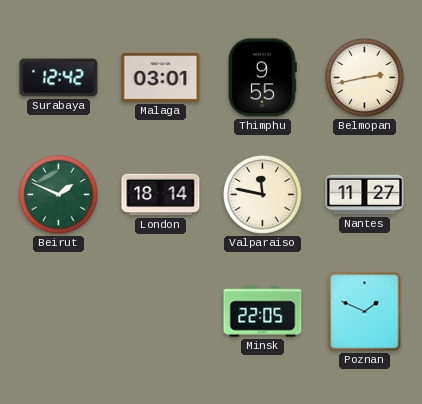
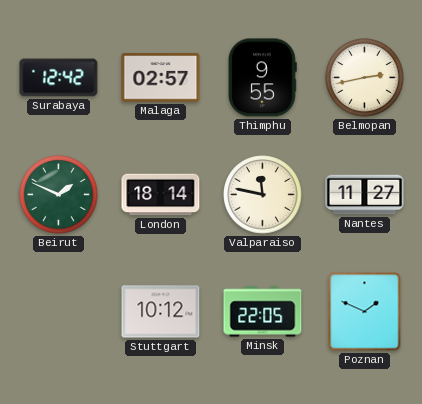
Malaga: 03:01 -> 02:57
Stuttgart: none -> 10:12
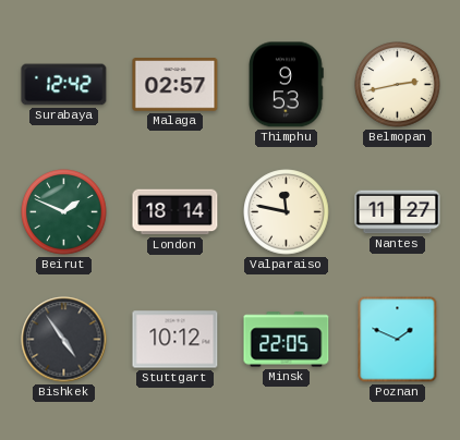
Thimphu: 9:55 -> 9:53
Bishkek: none -> 4:54
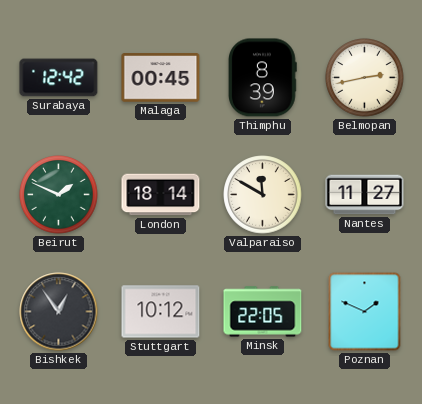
Malaga: 02:57 -> 00:45
Thimphu: 9:53 -> 8:39
Valparaiso: 11:47 -> 11:50
Bishkek: 4:54 -> 12:54
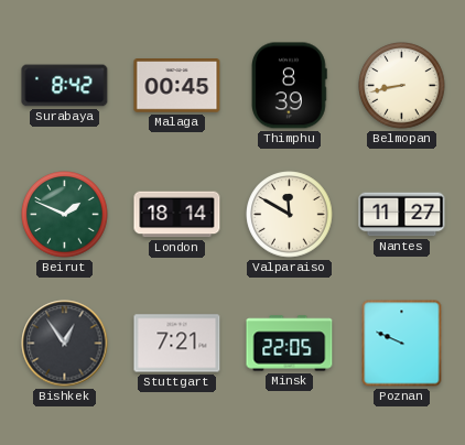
Surabaya: 12:42 -> 8:42
Belmopan: 2:43 -> 8:43
Stuttgart: 10:12 -> 7:21
Poznan: 1:49 -> 9:49
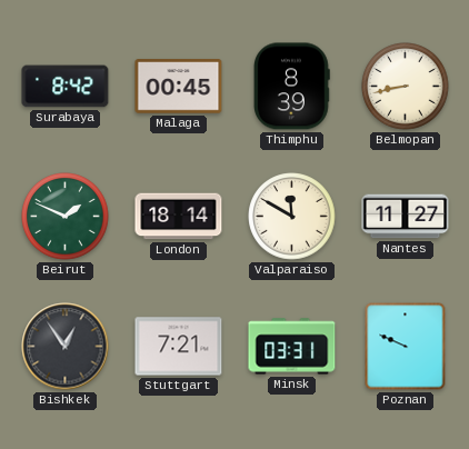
Minsk: 22:05 -> 03:31
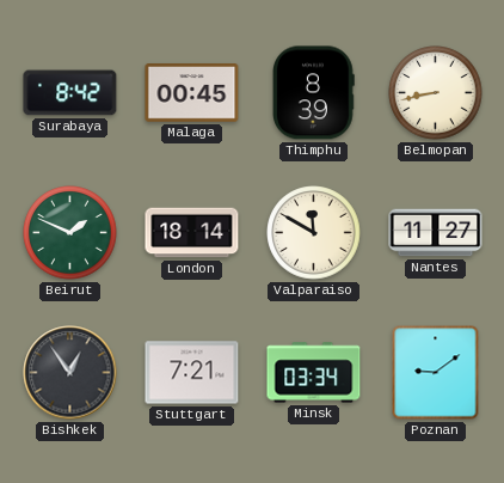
Minsk: 03:31 -> 03:34
Poznan: 9:49 -> 9:09
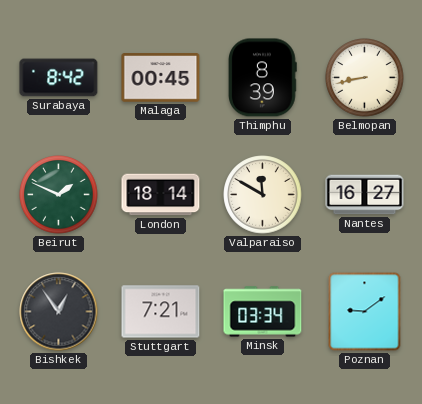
Nantes: 11:27 -> 16:27
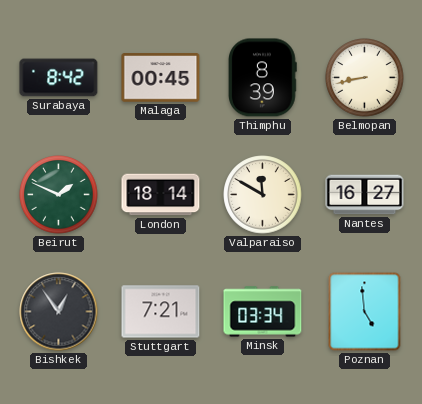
Poznan: 9:09 -> 4:59
